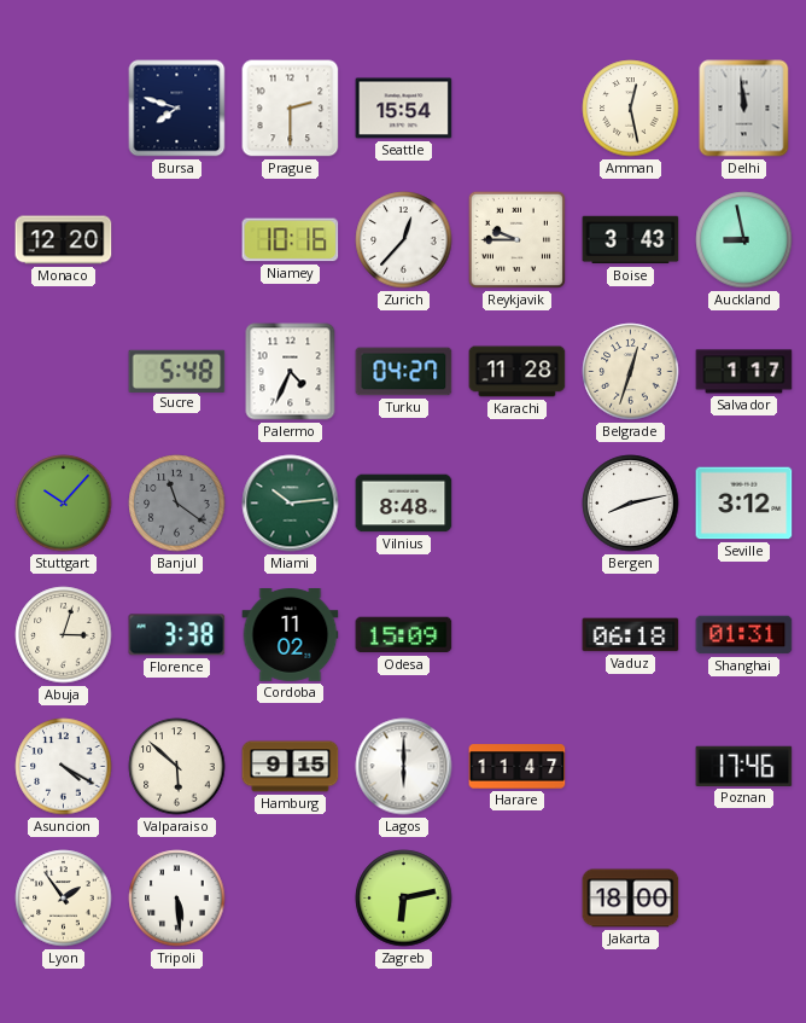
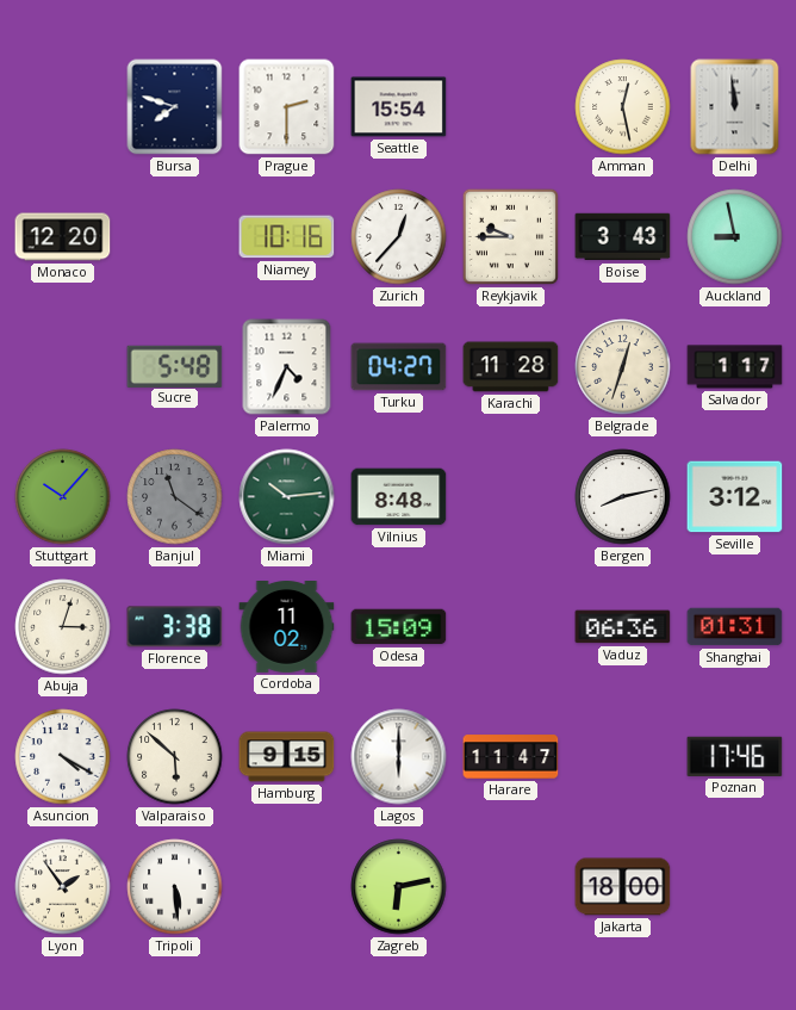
Vaduz: 06:18 -> 06:36
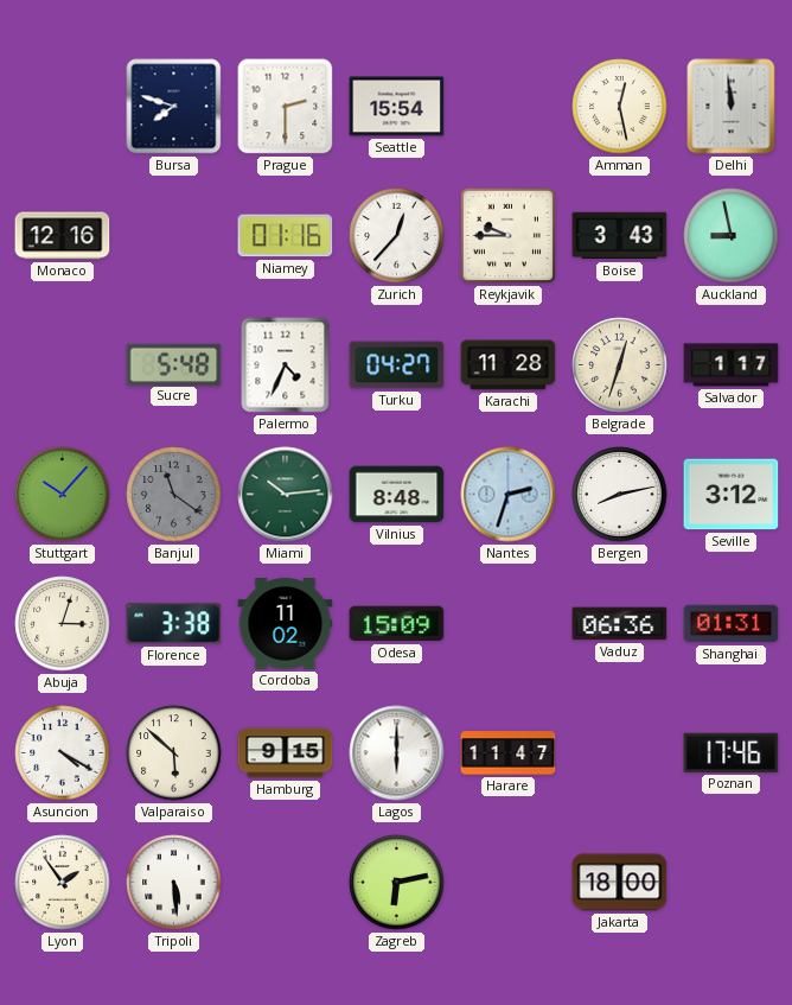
Monaco: 12:20 -> 12:16
Niamey: 10:16 -> 01:16
Nantes: none -> 2:33
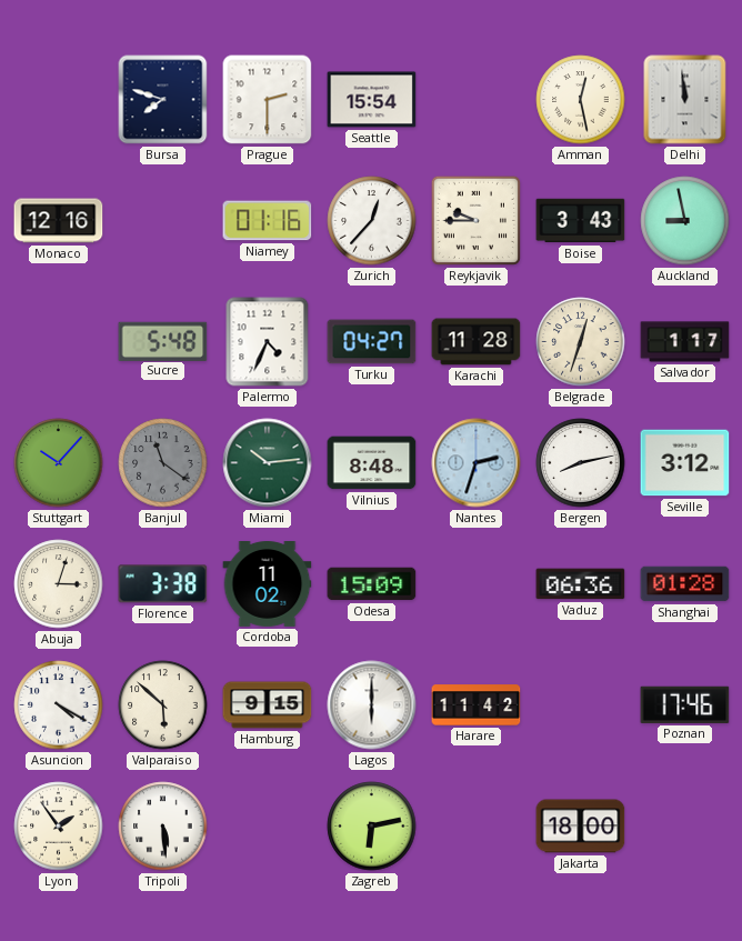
Shanghai: 01:31 -> 01:28
Harare: 11:47 -> 11:42
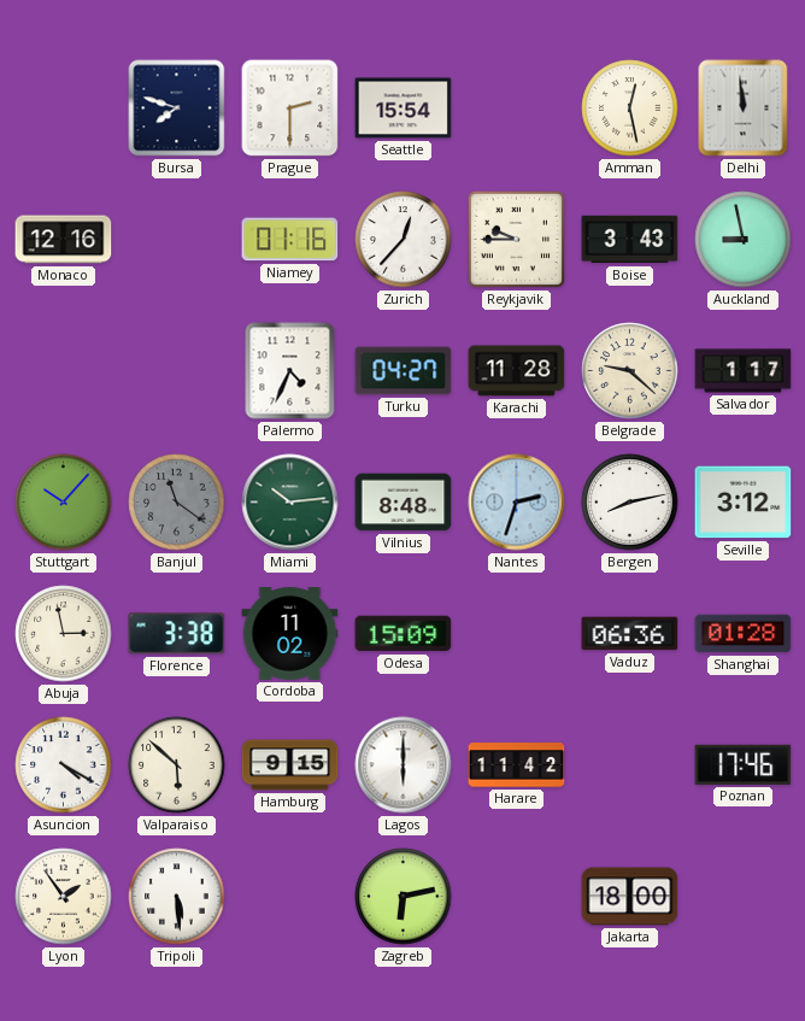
Sucre: 5:48 -> none
Belgrade: 12:33 -> 9:22
Abuja: 3:03 -> 2:58
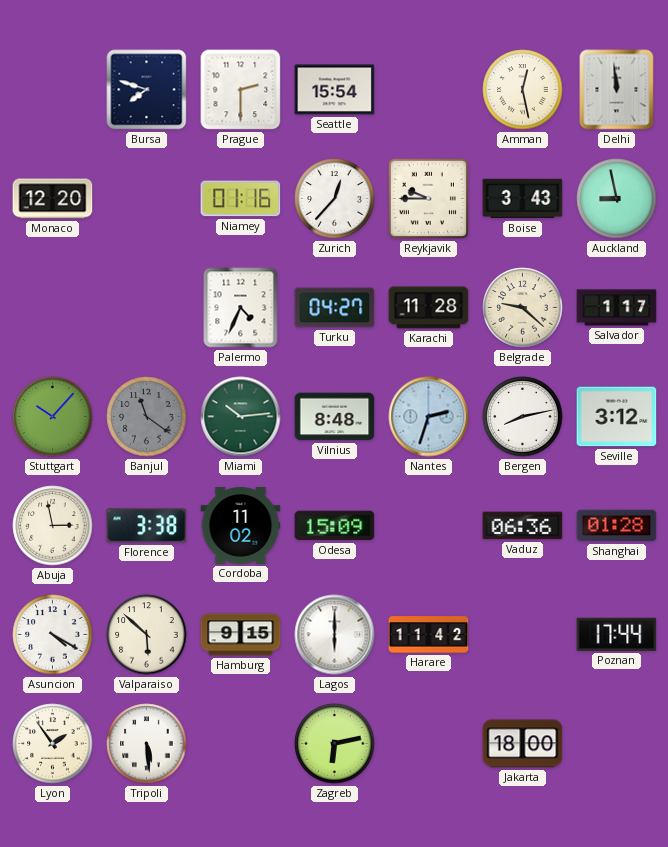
Monaco: 12:16 -> 12:20
Poznan: 17:46 -> 17:44
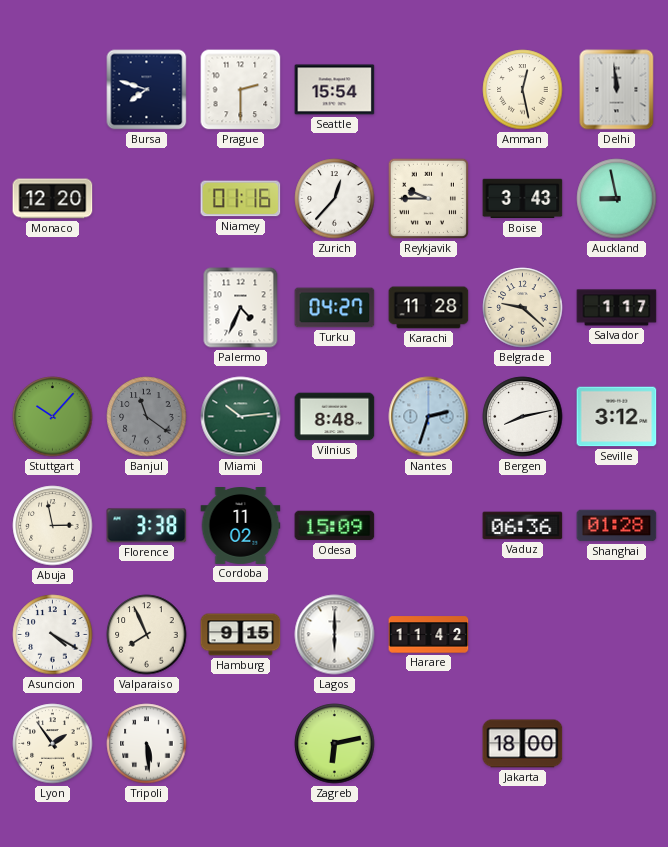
Valparaiso: 5:52 -> 7:56
Poznan: 17:44 -> none
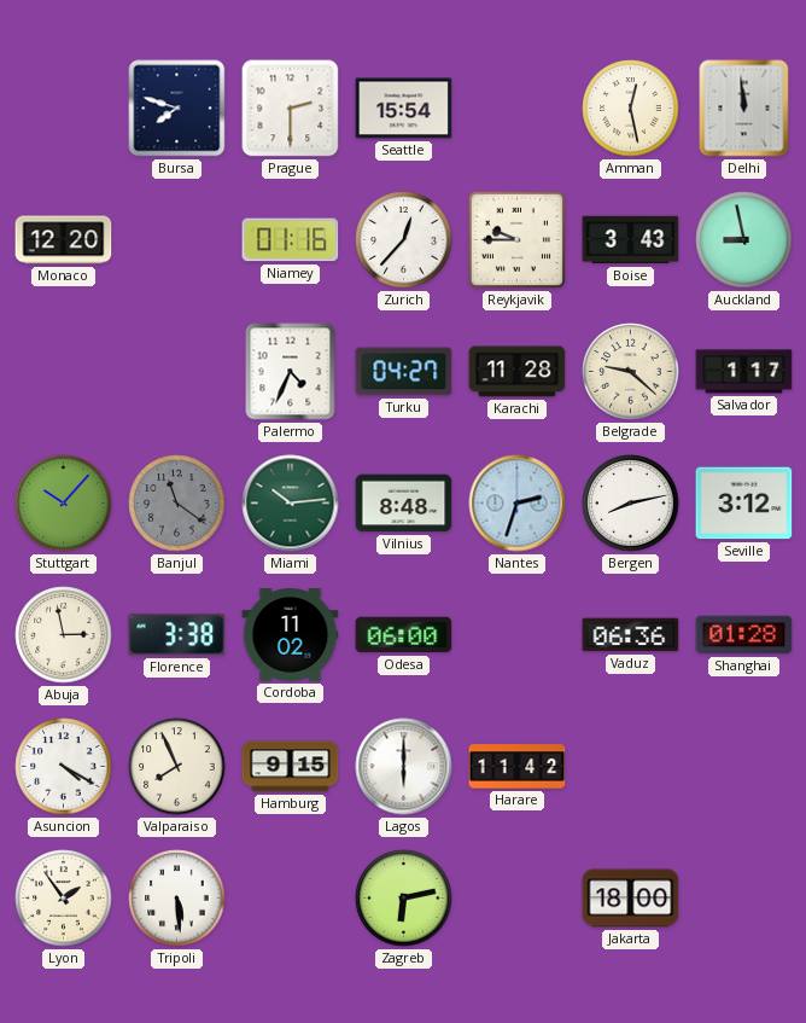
Odesa: 15:09 -> 06:00
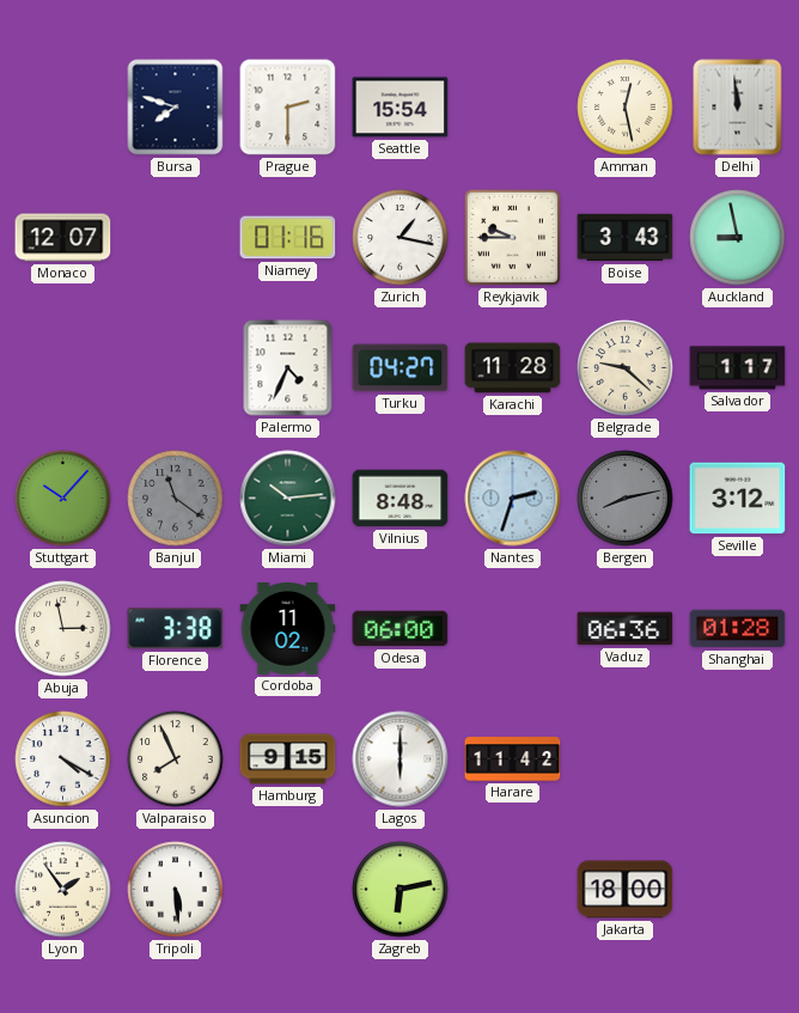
Monaco: 12:20 -> 12:07
Zurich: 12:37 -> 1:17
Bergen dial: white -> grey
